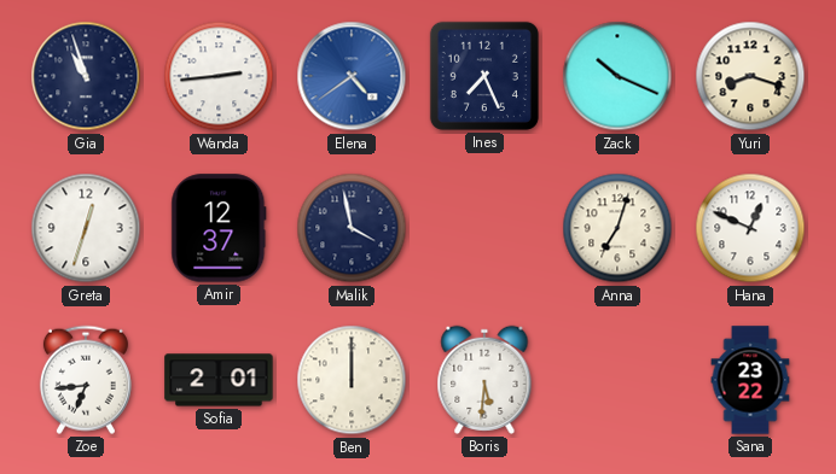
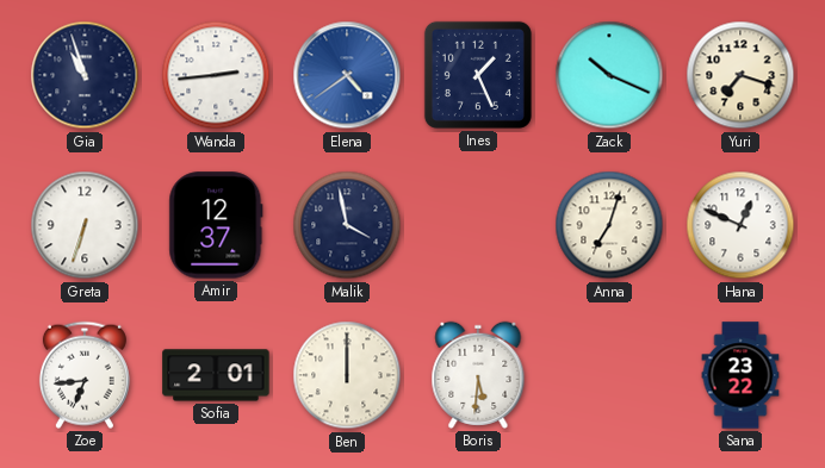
Ines: 7:26 -> 1:26
Yuri: 8:18 -> 7:18
Greta: 12:33 -> 6:33
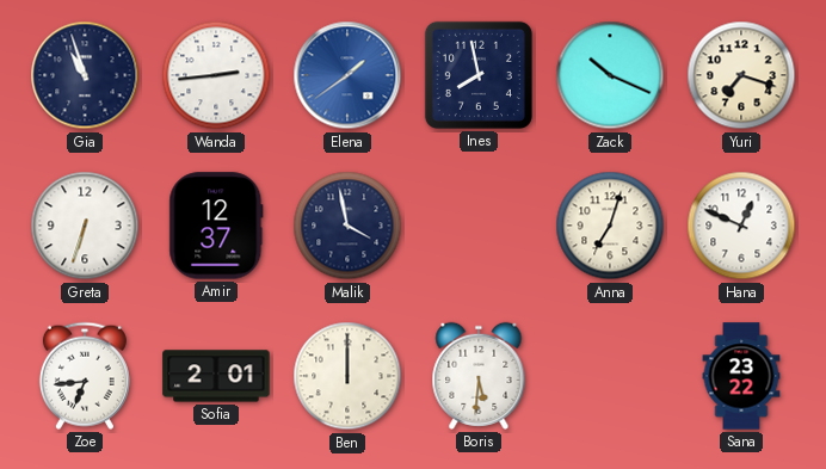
Elena: 4:39 -> 1:39
Ines: 1:26 -> 7:58
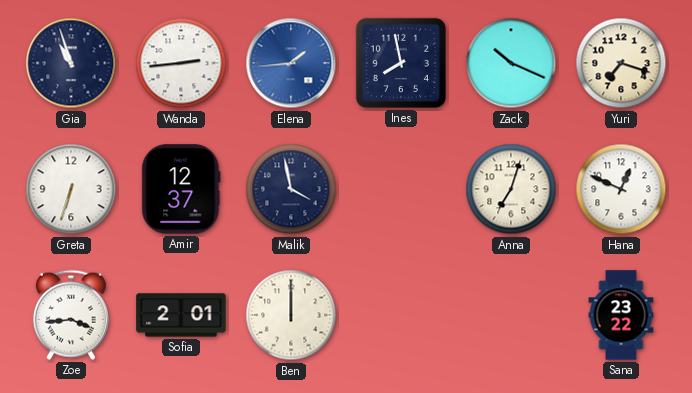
Elena: 1:39 -> 1:44
Zoe: 6:44 -> 3:44
Boris: 5:31 -> none
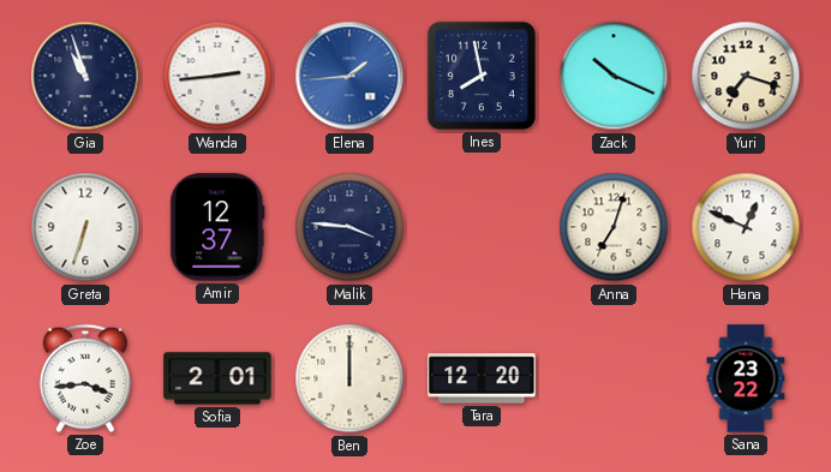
Malik: 3:58 -> 3:46
Tara: none -> 12:20
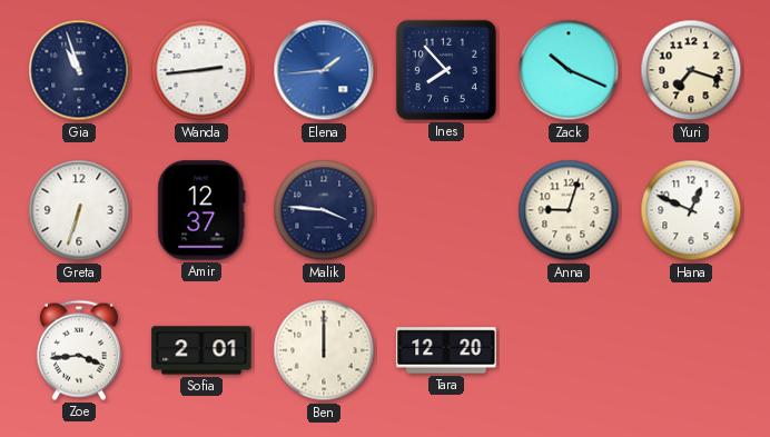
Ines: 7:58 -> 7:53
Anna: 7:03 -> 9:03
Sana: 23:22 -> none
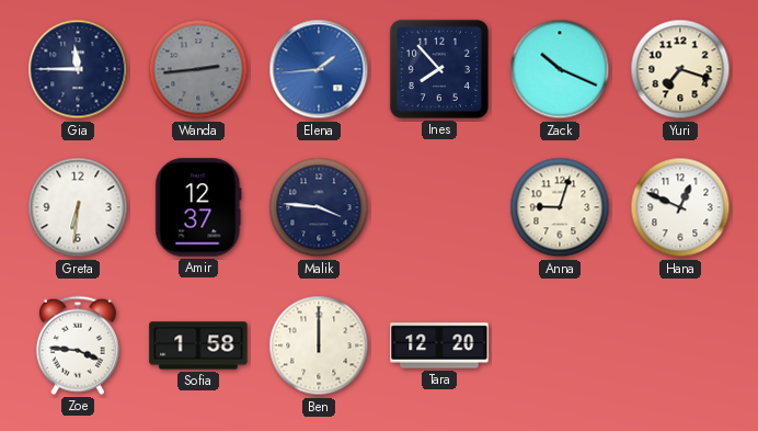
Gia: 10:57 -> 11:45
Wanda dial: white -> grey
Greta: 6:33 -> 6:31
Zoe: 3:44 -> 3:46
Sofia: 2:01 -> 1:58
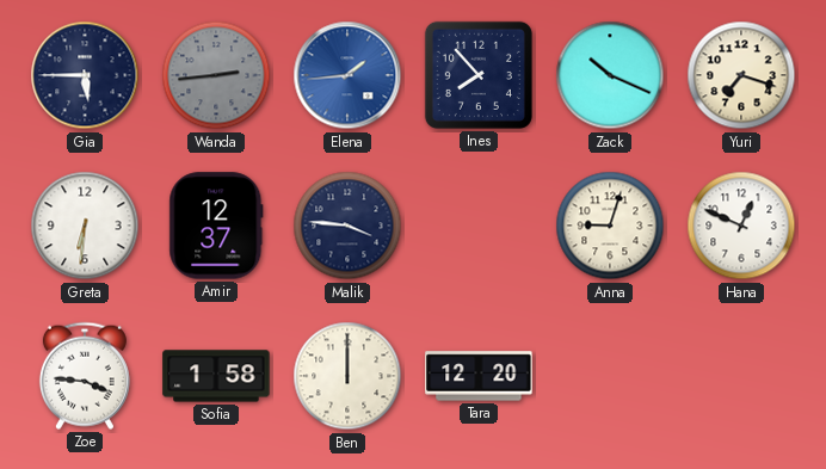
Gia: 11:45 -> 5:45
